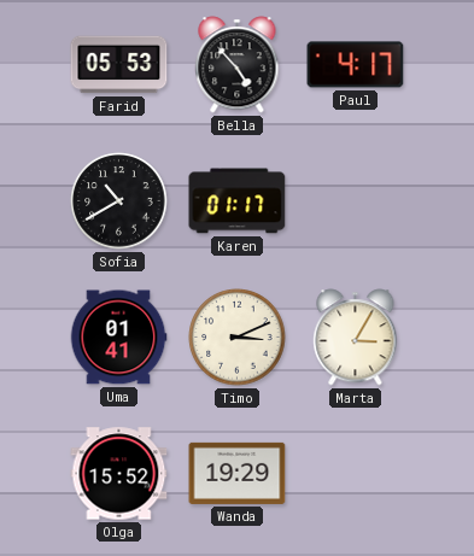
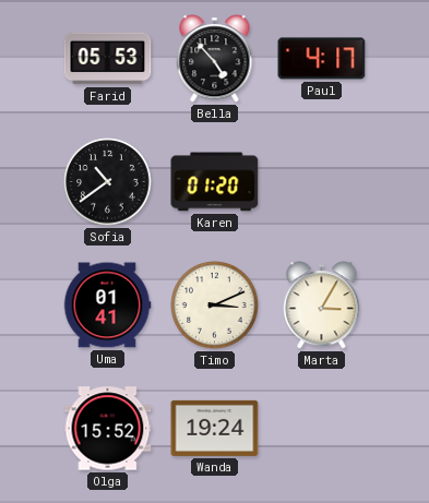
Sofia: 10:40 -> 10:39
Karen: 01:17 -> 01:20
Wanda: 19:29 -> 19:24
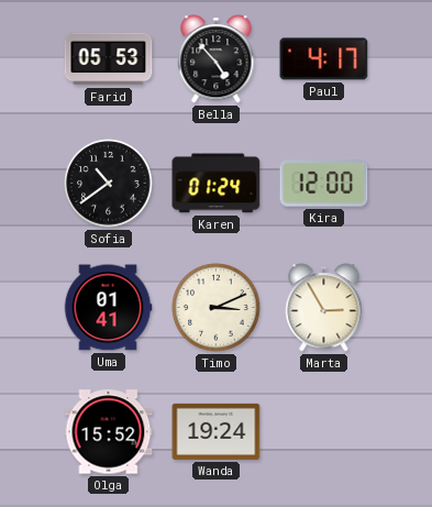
Karen: 01:20 -> 01:24
Kira: none -> 12:00
Marta: 3:05 -> 2:55
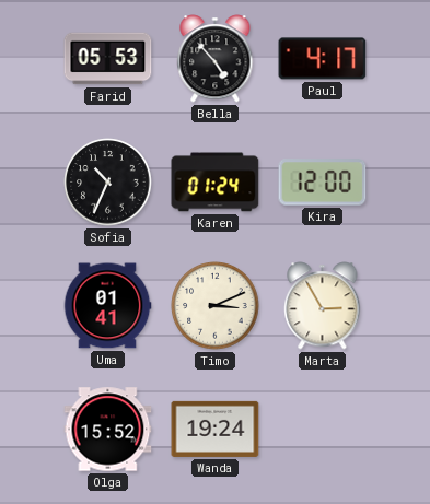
Sofia: 10:39 -> 10:34
